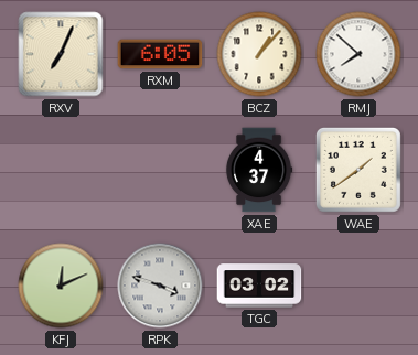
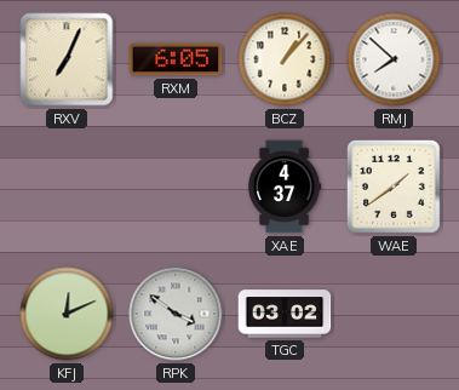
RPK: 3:48 -> 3:51
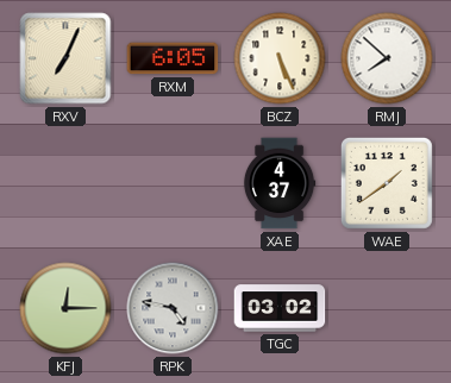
BCZ: 1:07 -> 5:26
KFJ: 12:11 -> 12:15
RPK: 3:51 -> 4:47
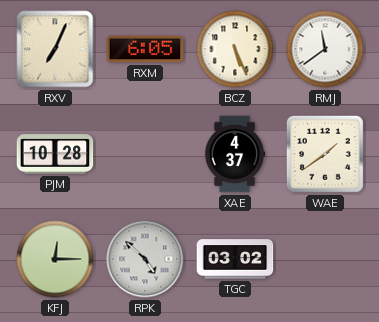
RMJ: 7:52 -> 11:39
PJM: none -> 10:28
RPK: 4:47 -> 4:52
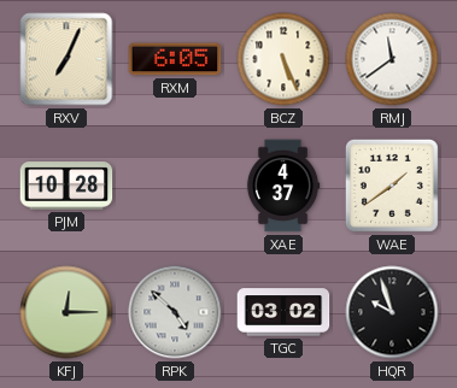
HQR: none -> 9:57
